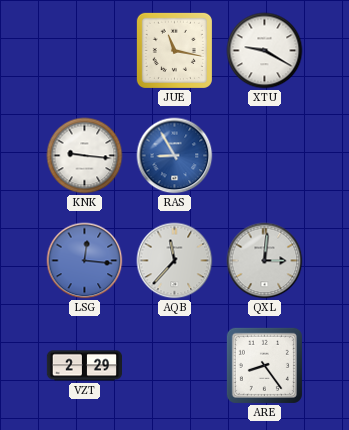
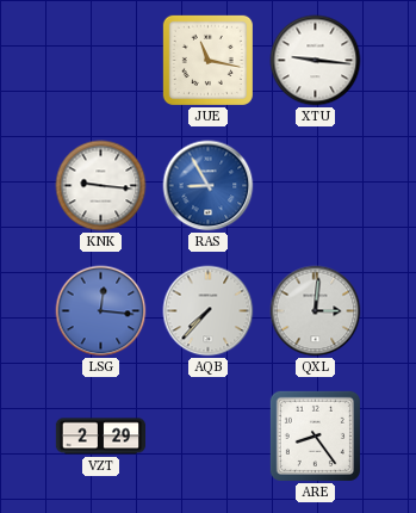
XTU: 9:20 -> 9:16
AQB: 11:37 -> 7:37
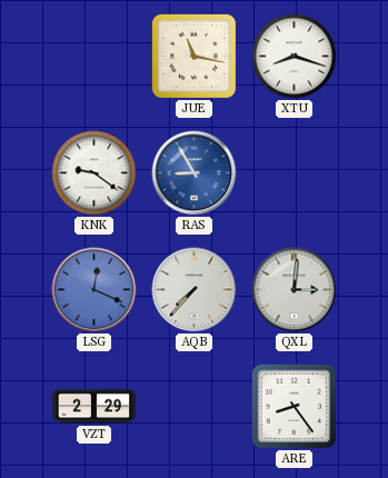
XTU: 9:16 -> 8:18
KNK: 9:16 -> 9:21
LSG: 12:16 -> 12:19
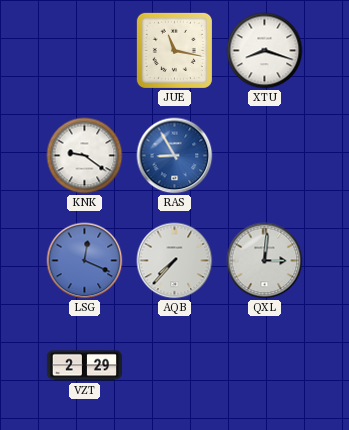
ARE: 8:24 -> none
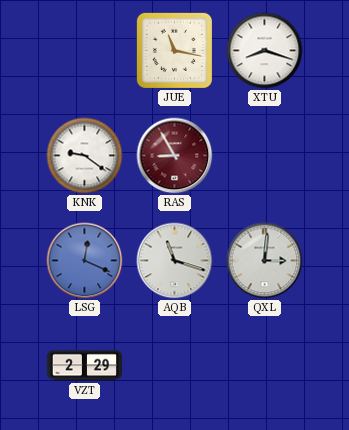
RAS dial: blue -> burgundy
AQB: 7:37 -> 11:18
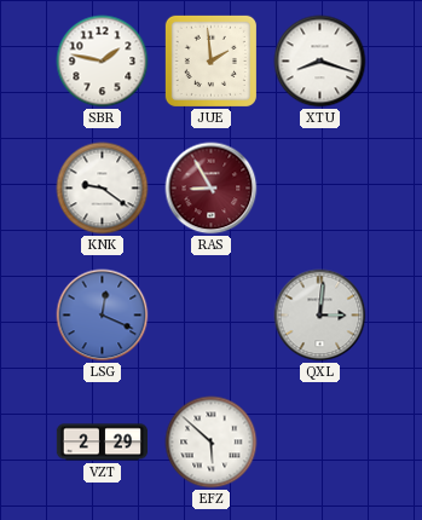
SBR: none -> 1:47
JUE: 11:17 -> 1:59
AQB: 11:18 -> none
EFZ: none -> 5:52
